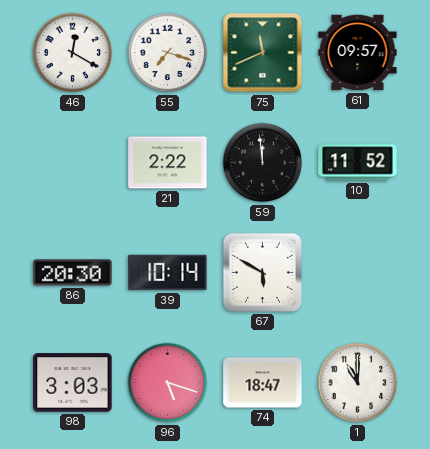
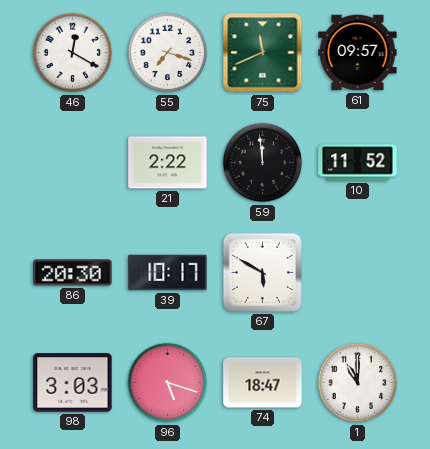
39: 10:14 -> 10:17
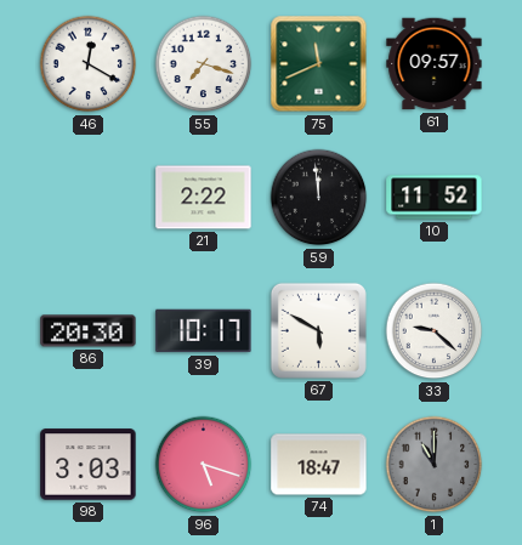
33: none -> 9:22
1 dial: white -> grey
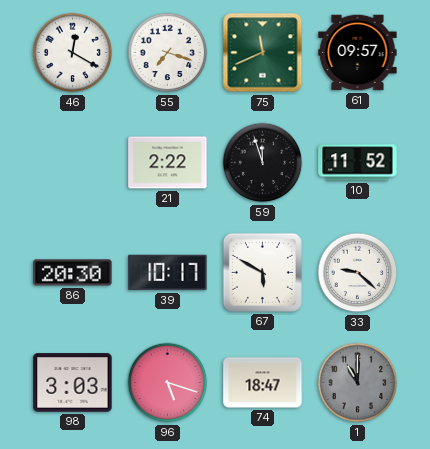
59: 11:59 -> 11:57
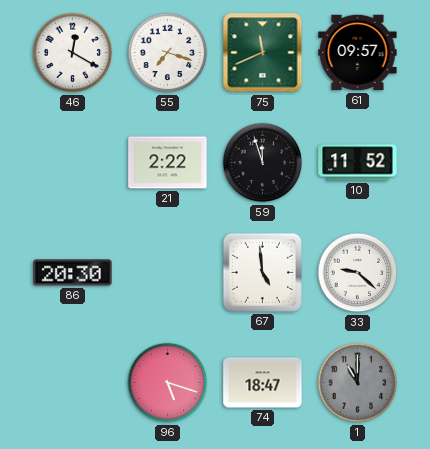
39: 10:17 -> none
67: 5:50 -> 4:59
98: 3:03 -> none
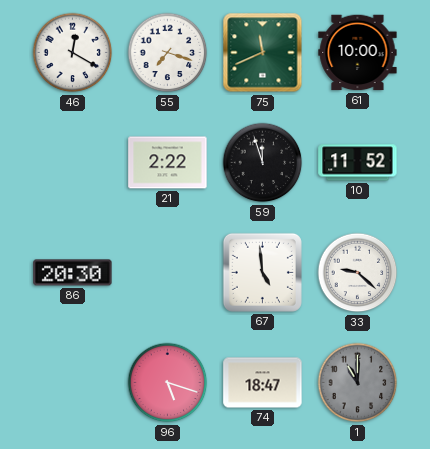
61: 09:57 -> 10:00
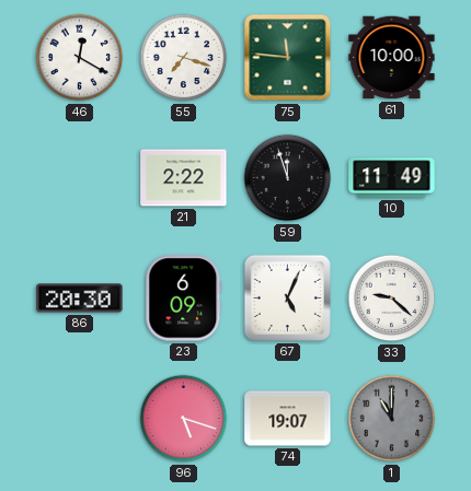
75: 11:41 -> 11:46
10: 11:52 -> 11:49
23: none -> 6:09
67: 4:59 -> 5:04
74: 18:47 -> 19:07
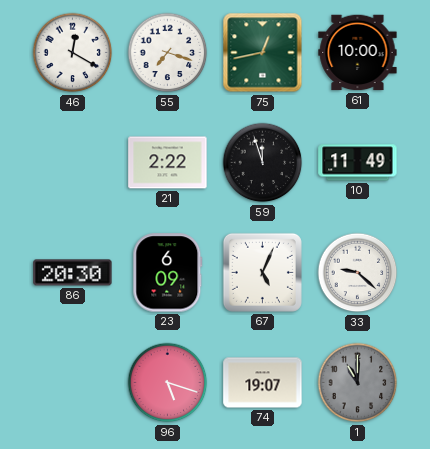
75: 11:46 -> 12:43
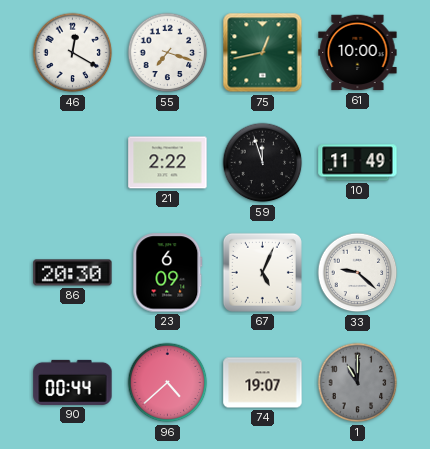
90: none -> 00:44
96: 5:18 -> 4:38
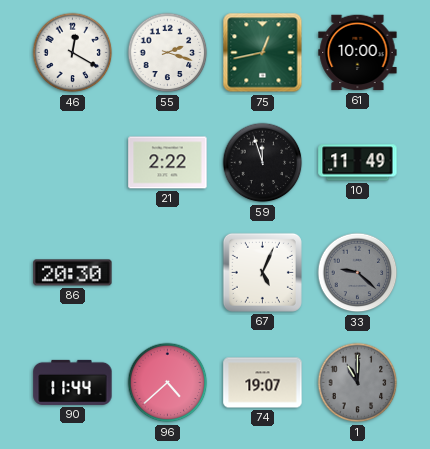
55: 7:18 -> 2:18
23: 6:09 -> none
33 dial: white -> grey
90: 00:44 -> 11:44
